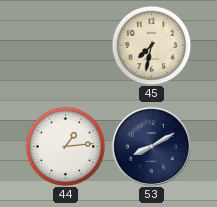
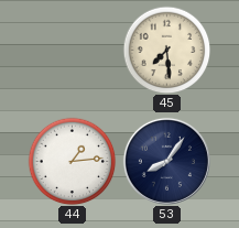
45: 7:32 -> 7:29
53: 8:10 -> 8:06
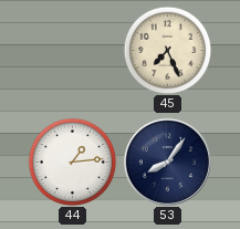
45: 7:29 -> 7:26
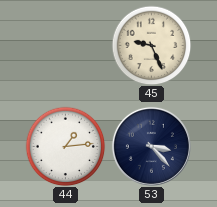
45: 7:26 -> 9:26
53: 8:06 -> 3:23
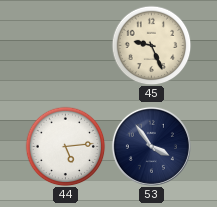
44: 1:14 -> 5:14
53: 3:23 -> 3:54
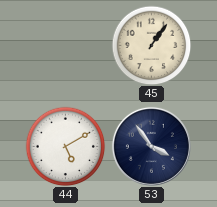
45: 9:26 -> 1:06
44: 5:14 -> 5:10
